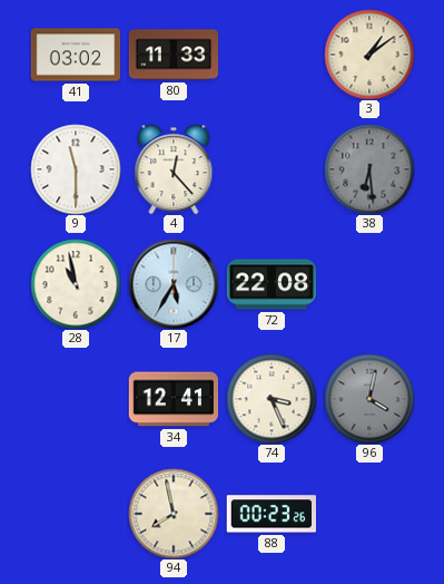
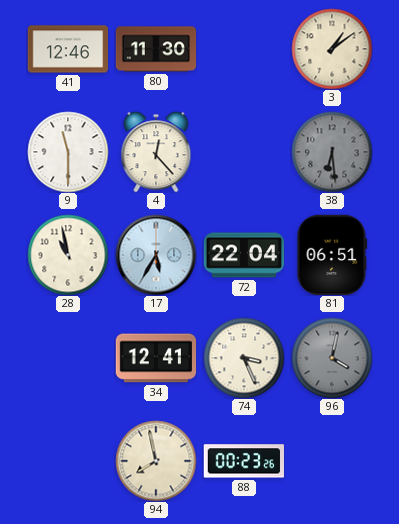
41: 03:02 -> 12:46
80: 11:33 -> 11:30
72: 22:08 -> 22:04
81: none -> 06:51
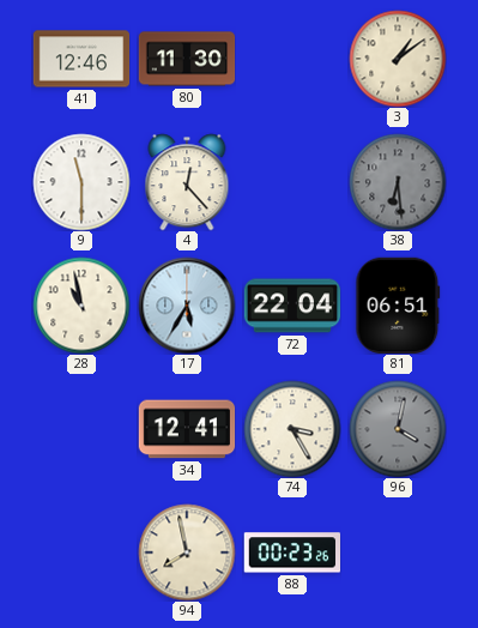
74: 3:26 -> 3:25
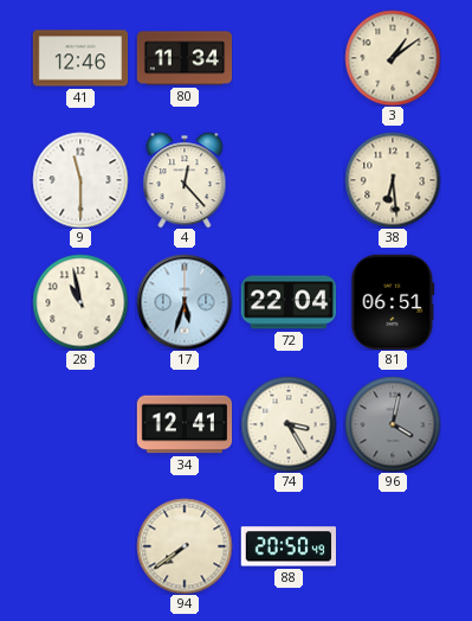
80: 11:30 -> 11:34
38 dial: grey -> cream
17: 5:35 -> 5:33
94: 7:58 -> 7:39
88: 00:23 -> 20:50
